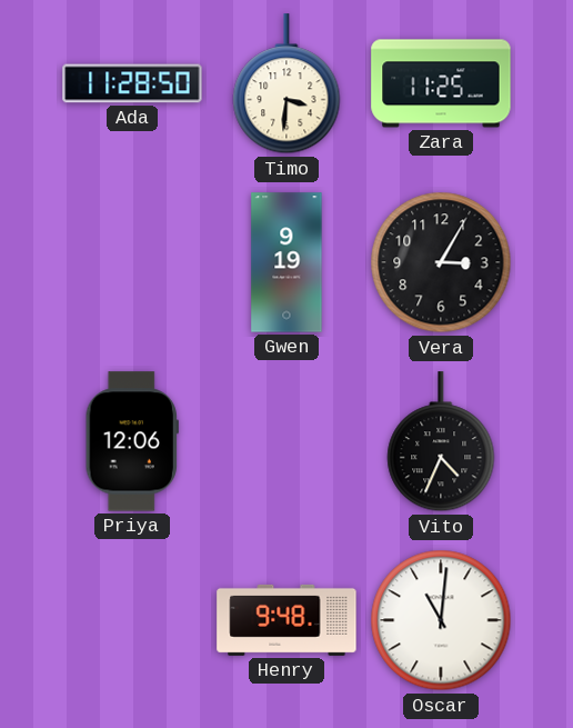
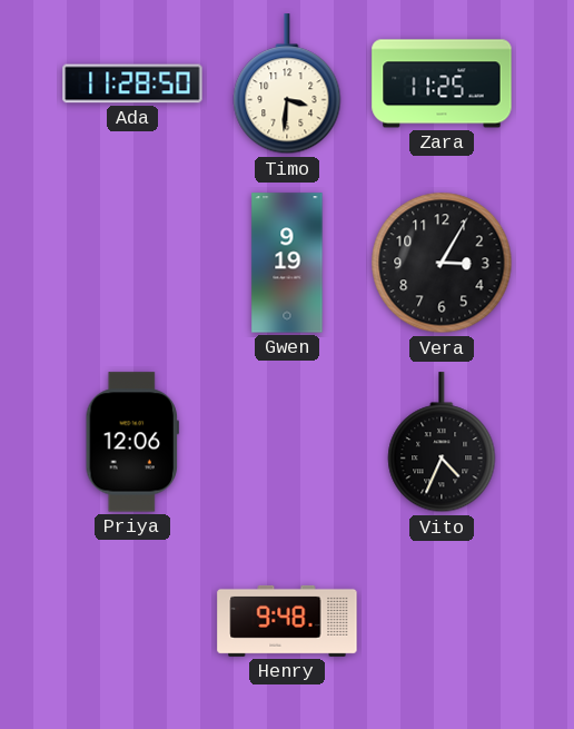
Oscar: 11:01 -> none
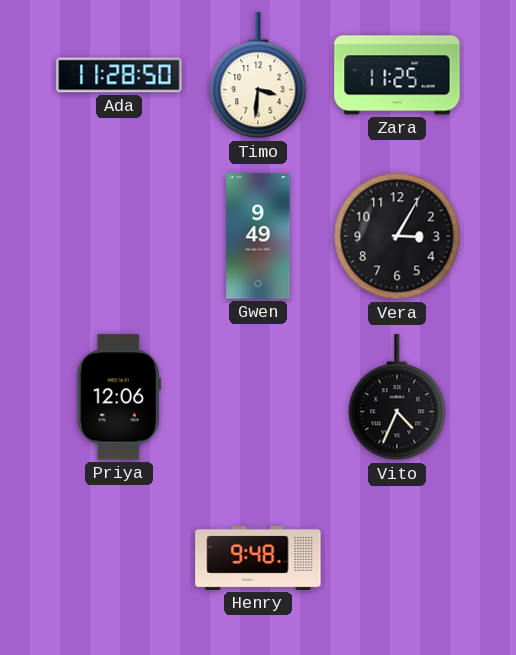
Gwen: 9:19 -> 9:49
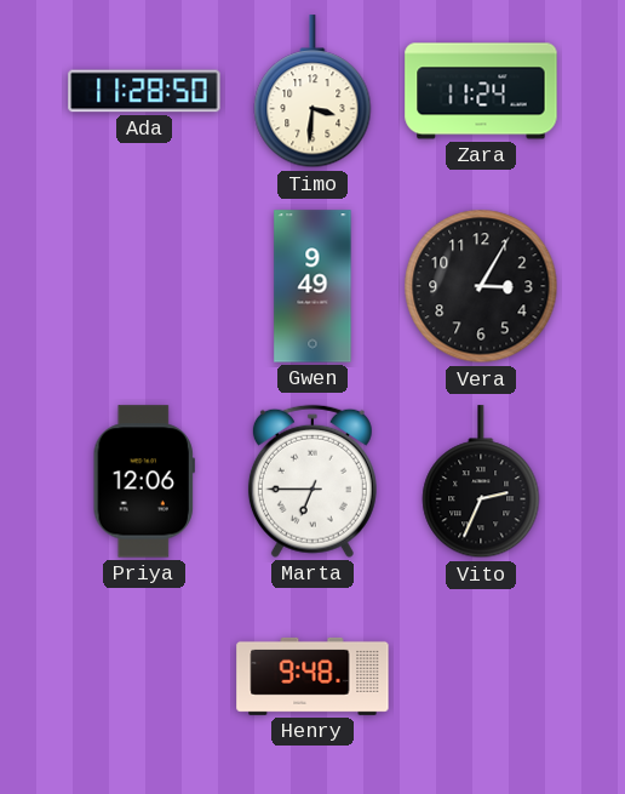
Zara: 11:25 -> 11:24
Marta: none -> 6:45
Vito: 4:34 -> 2:34
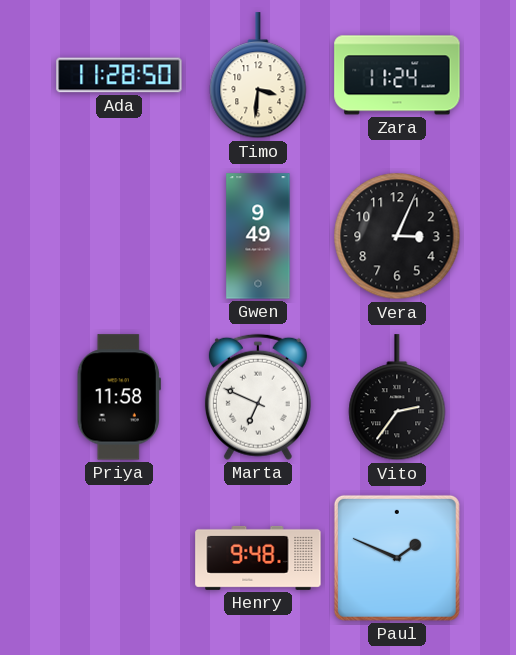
Vera: 3:05 -> 3:04
Priya: 12:06 -> 11:58
Marta: 6:45 -> 6:49
Vito: 2:34 -> 2:36
Paul: none -> 1:49
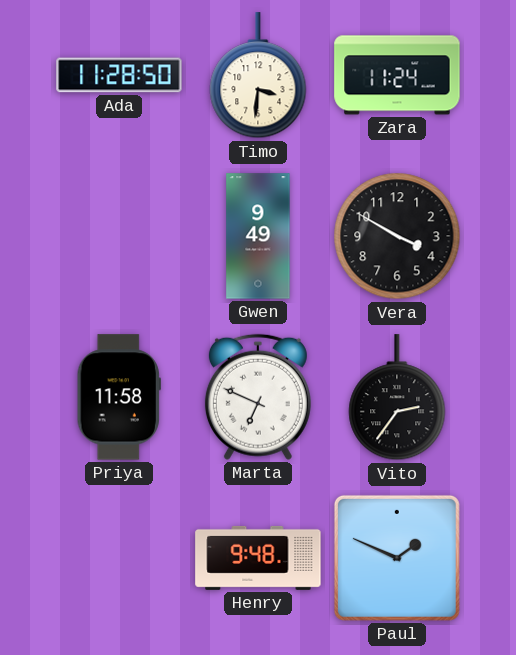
Vera: 3:04 -> 3:50
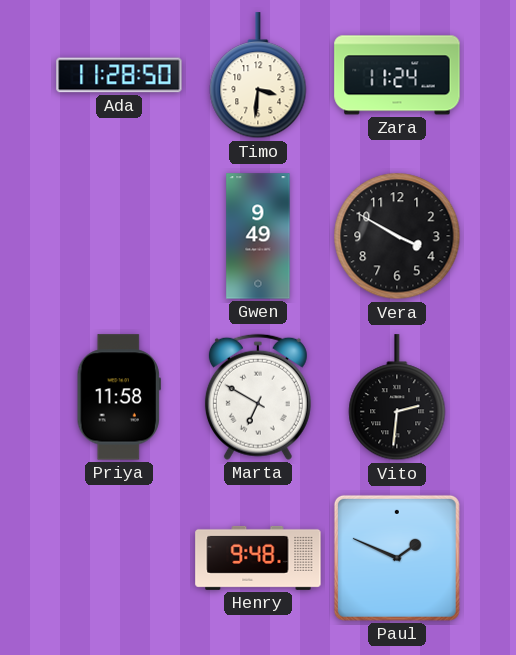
Marta: 6:49 -> 6:50
Vito: 2:36 -> 2:31
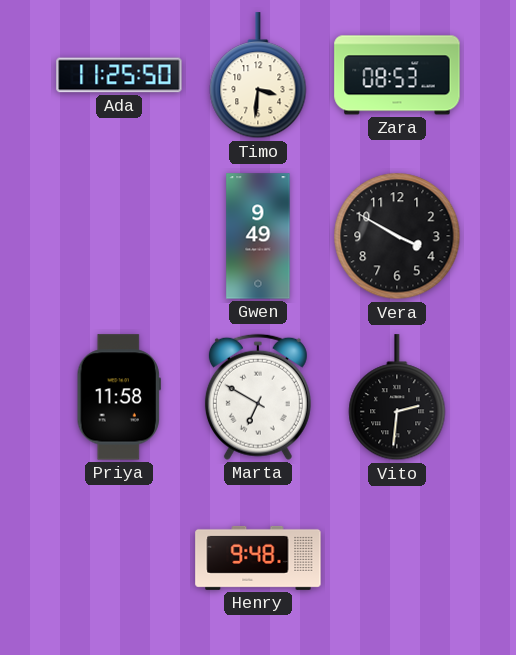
Ada: 11:28 -> 11:25
Zara: 11:24 -> 08:53
Paul: 1:49 -> none
